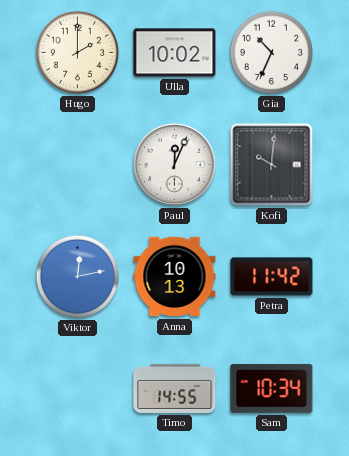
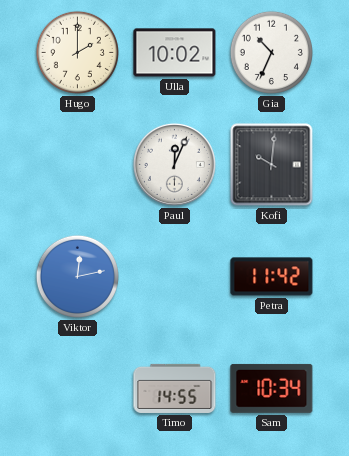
Anna: 10:13 -> none
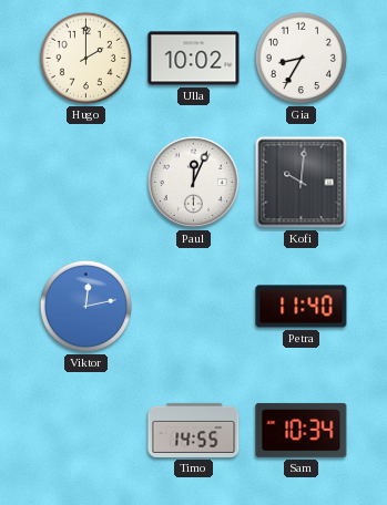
Gia: 10:34 -> 8:35
Petra: 11:42 -> 11:40
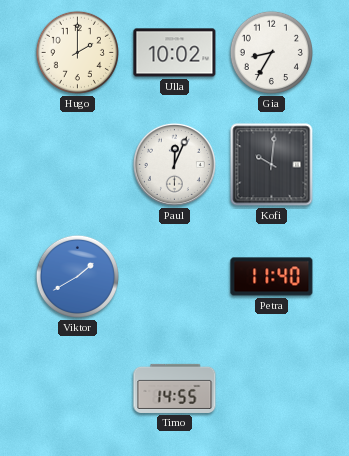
Viktor: 12:13 -> 1:40
Sam: 10:34 -> none
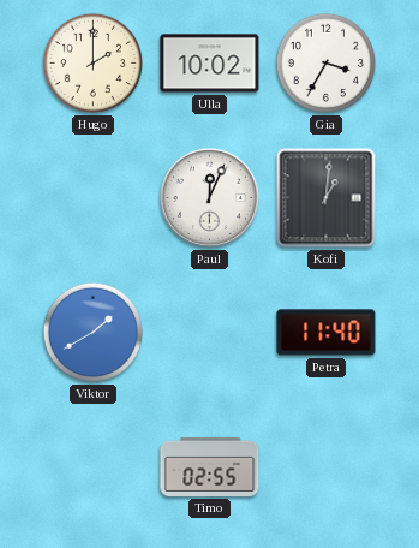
Gia: 8:35 -> 3:35
Kofi: 10:01 -> 1:01
Timo: 14:55 -> 02:55
